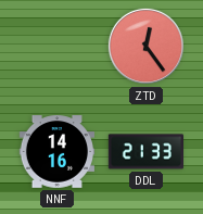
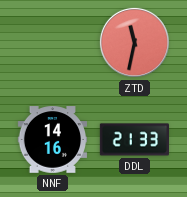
ZTD: 12:24 -> 11:32
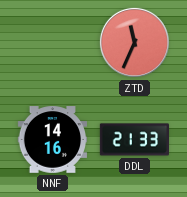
ZTD: 11:32 -> 11:34
